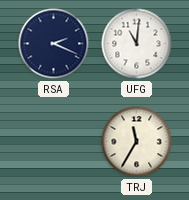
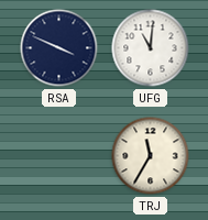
RSA: 2:19 -> 3:49
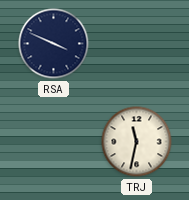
UFG: 11:01 -> none
TRJ: 11:35 -> 11:32
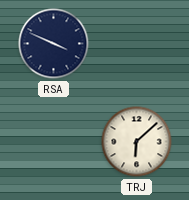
TRJ: 11:32 -> 6:08
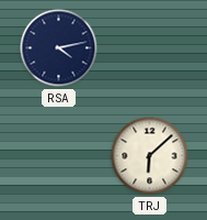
RSA: 3:49 -> 4:13
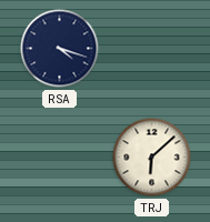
RSA: 4:13 -> 4:18
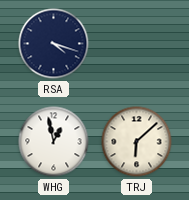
WHG: none -> 12:58
